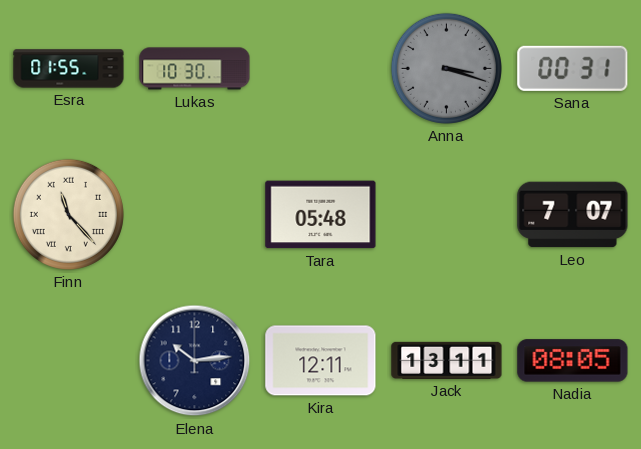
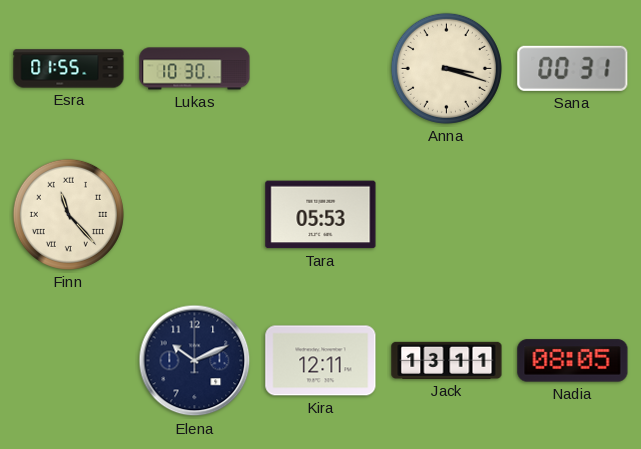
Anna dial: grey -> cream
Tara: 05:48 -> 05:53
Leo: 7:07 -> none
Elena: 10:14 -> 10:11
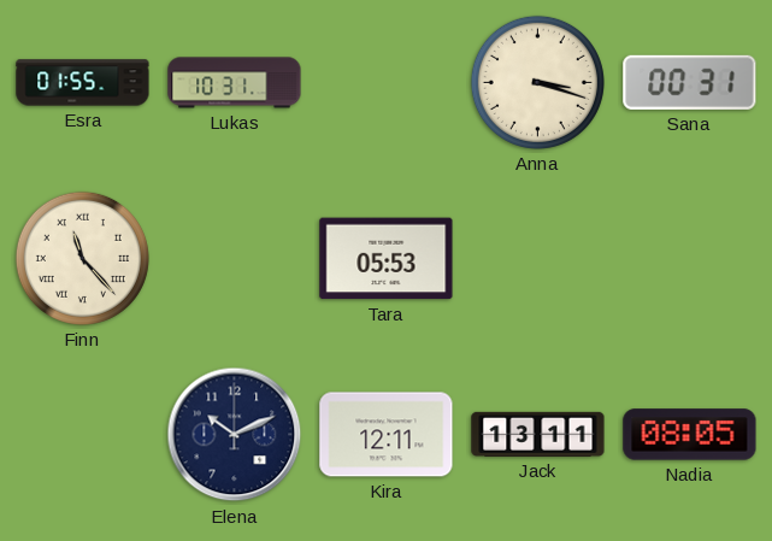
Lukas: 10:30 -> 10:31
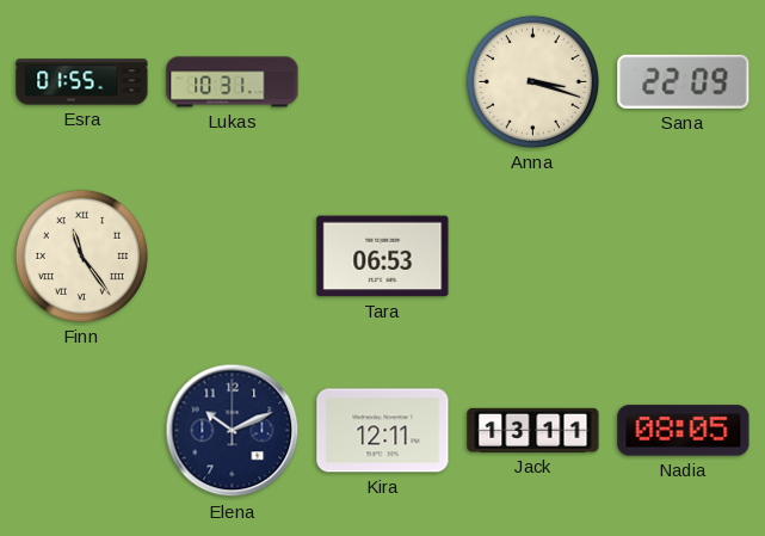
Sana: 00:31 -> 22:09
Finn: 11:23 -> 11:24
Tara: 05:53 -> 06:53
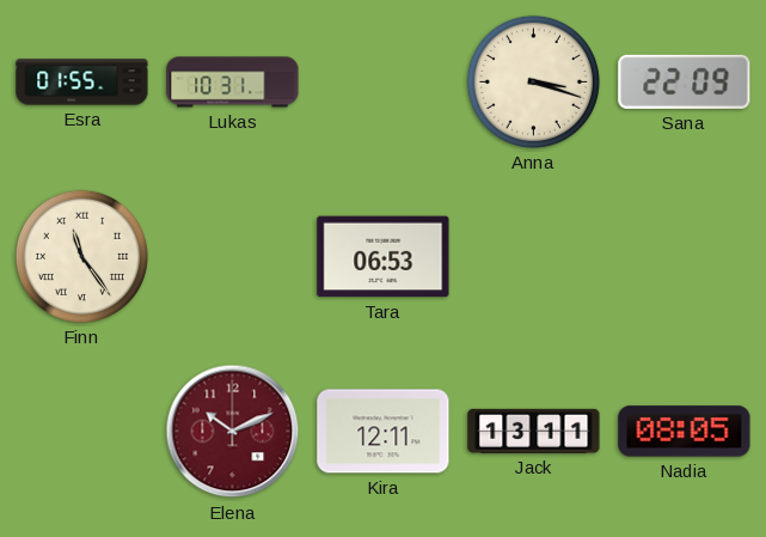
Elena dial: navy -> burgundy
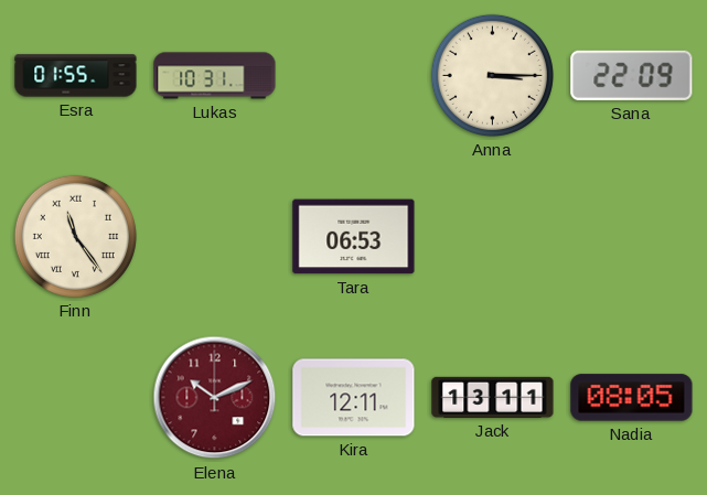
Anna: 3:18 -> 3:15
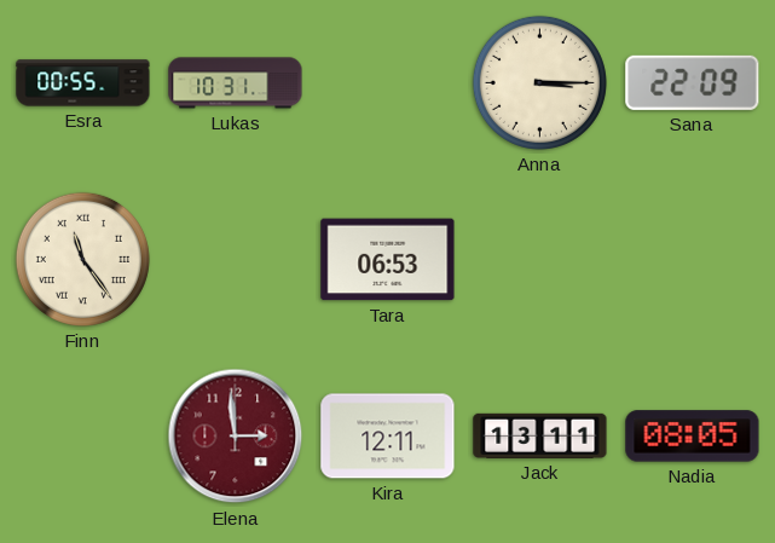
Esra: 01:55 -> 00:55
Elena: 10:11 -> 2:59
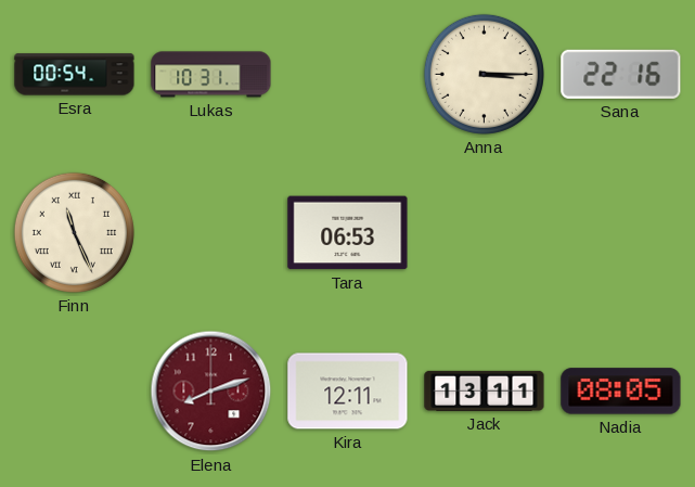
Esra: 00:55 -> 00:54
Sana: 22:09 -> 22:16
Finn: 11:24 -> 11:26
Elena: 2:59 -> 8:12
